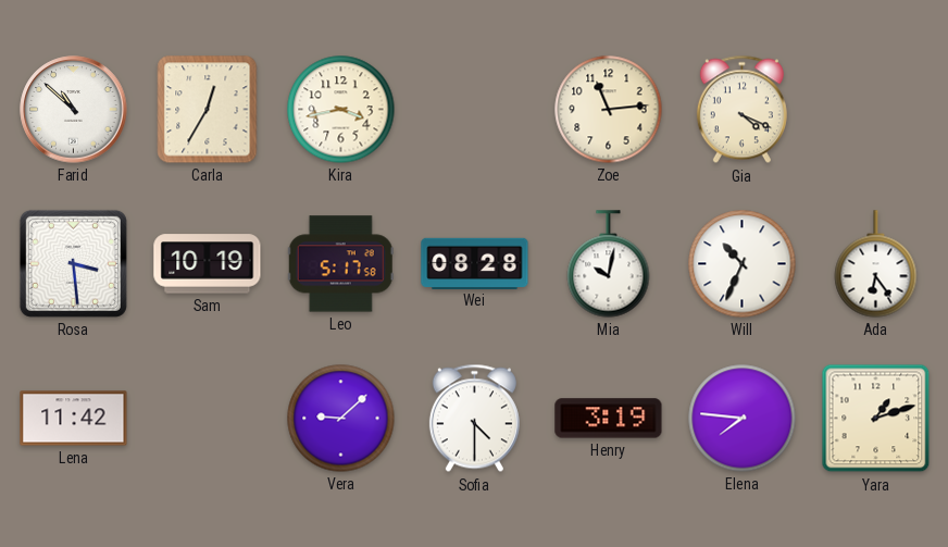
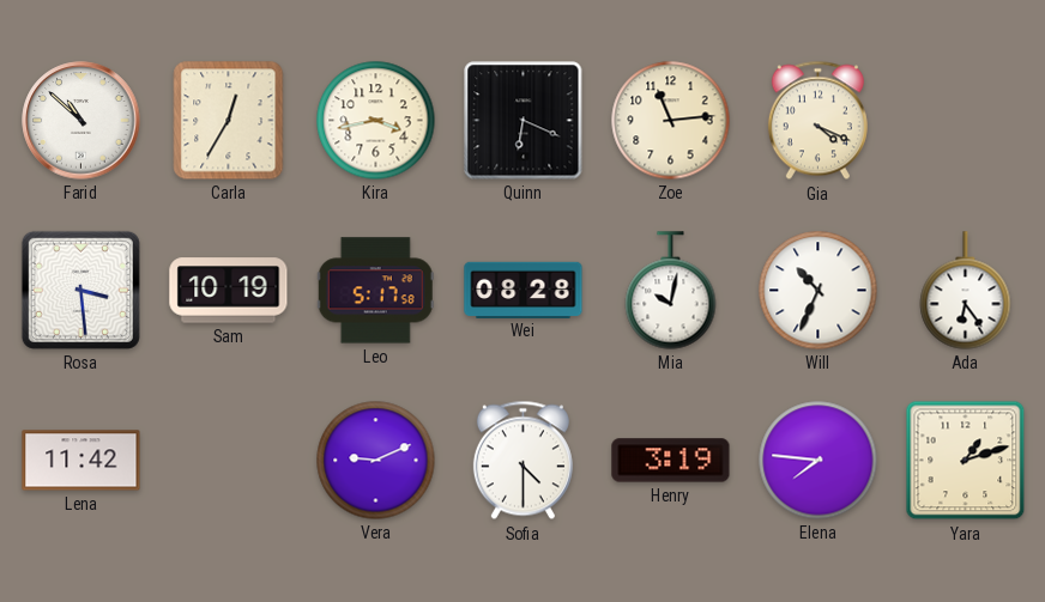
Quinn: none -> 6:19
Vera: 9:08 -> 9:11
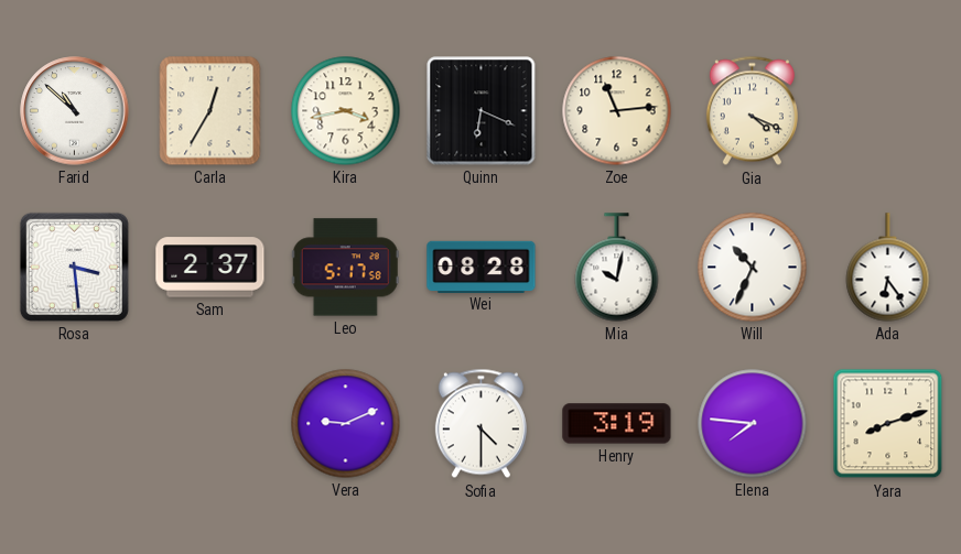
Sam: 10:19 -> 2:37
Lena: 11:42 -> none
Yara: 1:12 -> 8:12
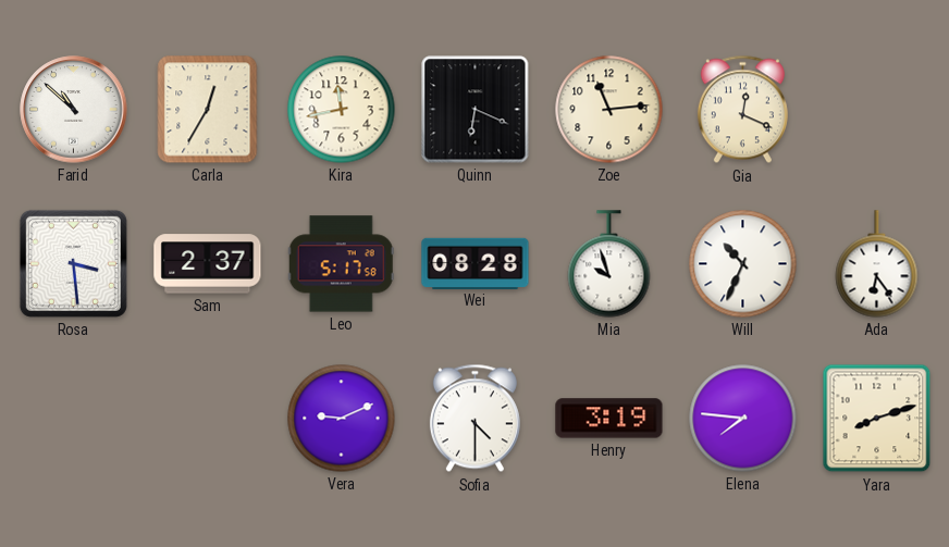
Kira: 3:43 -> 11:43
Gia: 4:19 -> 12:19
Mia: 10:02 -> 9:57
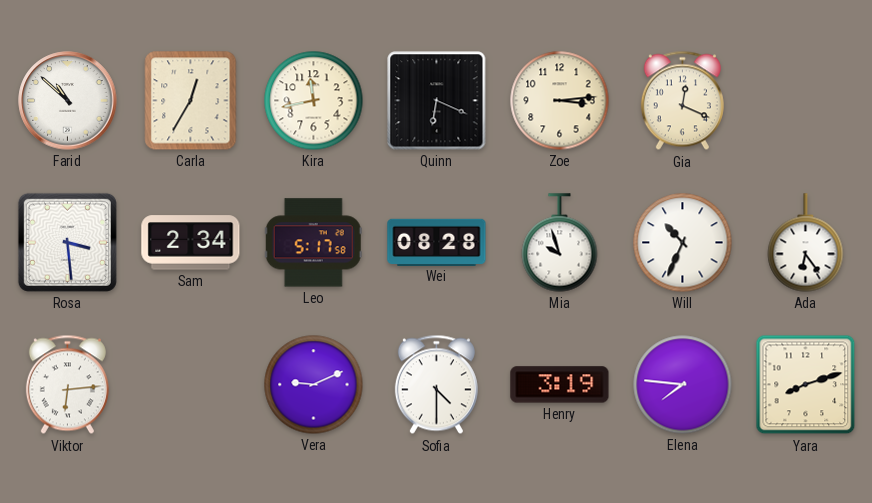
Zoe: 11:14 -> 3:14
Sam: 2:37 -> 2:34
Viktor: none -> 6:14
